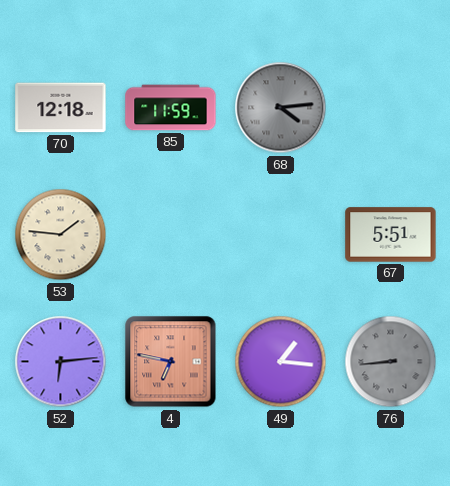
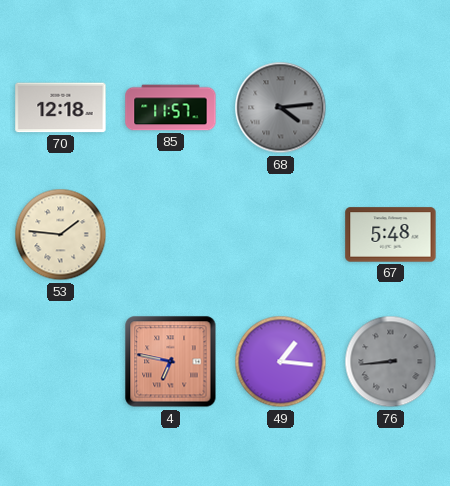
85: 11:59 -> 11:57
67: 5:51 -> 5:48
52: 6:14 -> none
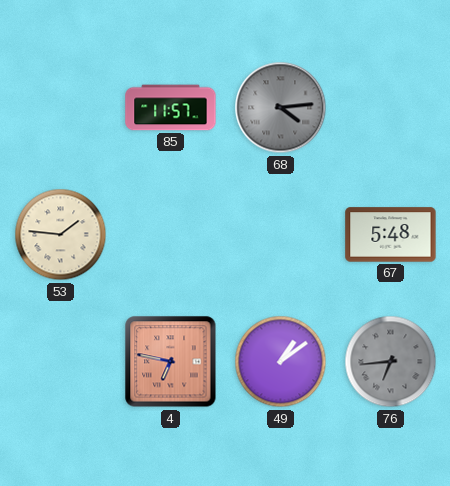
70: 12:18 -> none
49: 1:16 -> 1:09
76: 8:44 -> 6:44
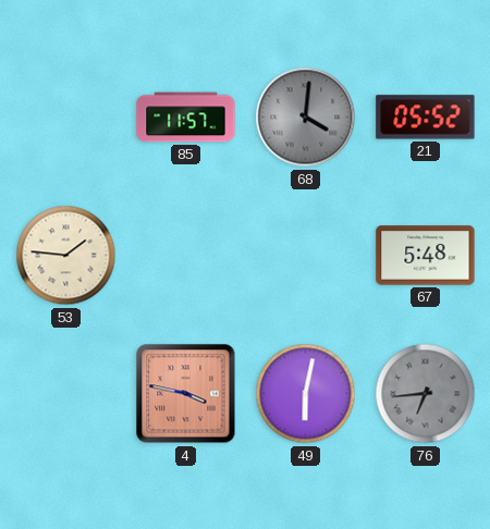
68: 4:14 -> 4:01
21: none -> 05:52
4: 6:47 -> 3:47
49: 1:09 -> 6:02
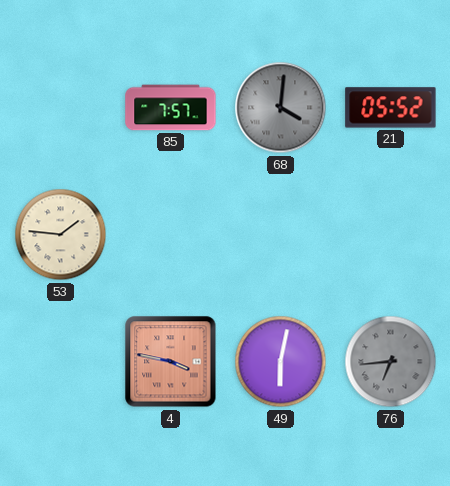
85: 11:57 -> 7:57
67: 5:48 -> none
